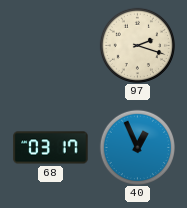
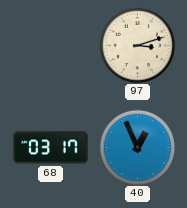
97: 2:18 -> 3:12
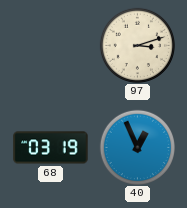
68: 03:17 -> 03:19
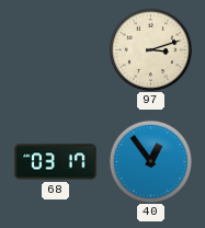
68: 03:19 -> 03:17
40: 12:56 -> 12:54
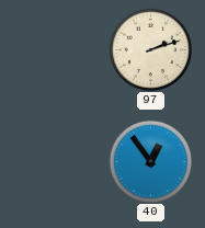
97: 3:12 -> 2:12
68: 03:17 -> none
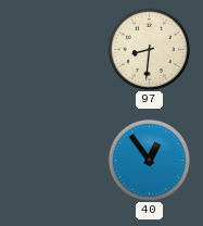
97: 2:12 -> 8:31
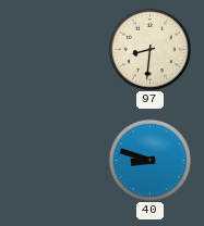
40: 12:54 -> 8:48
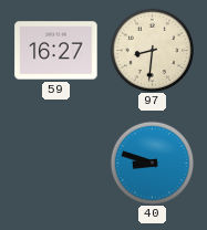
59: none -> 16:27
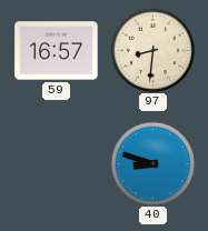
59: 16:27 -> 16:57
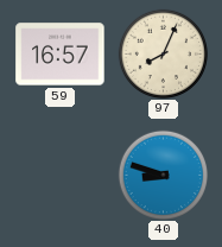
97: 8:31 -> 8:04
